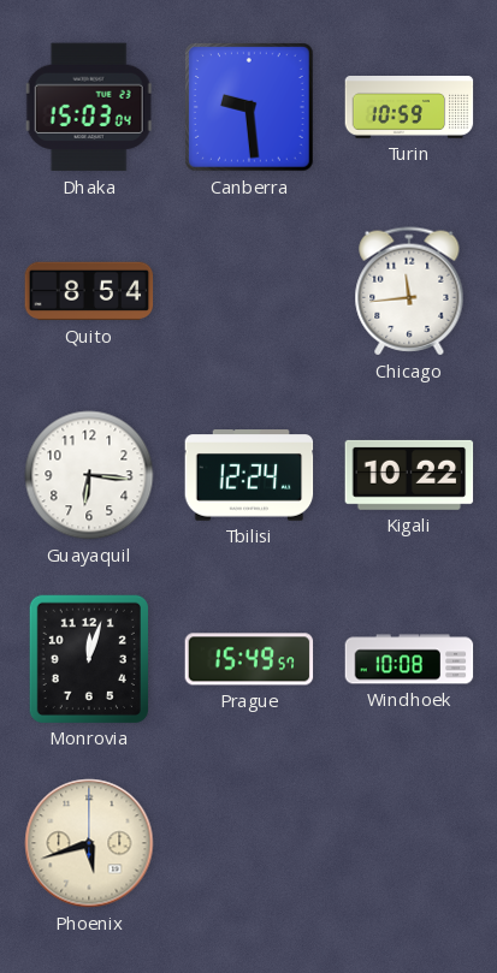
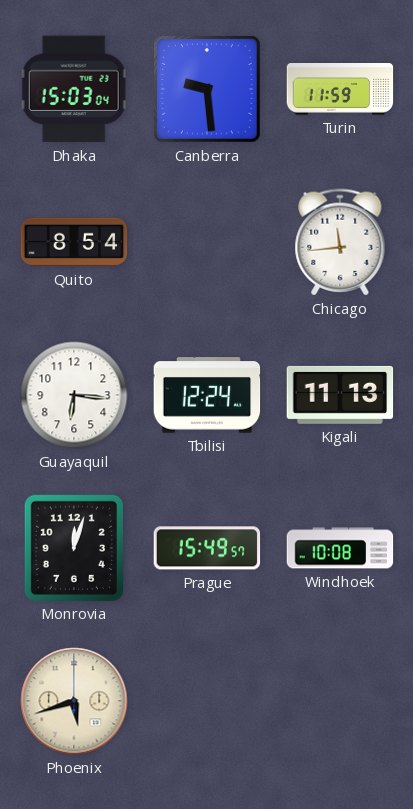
Turin: 10:59 -> 11:59
Kigali: 10:22 -> 11:13
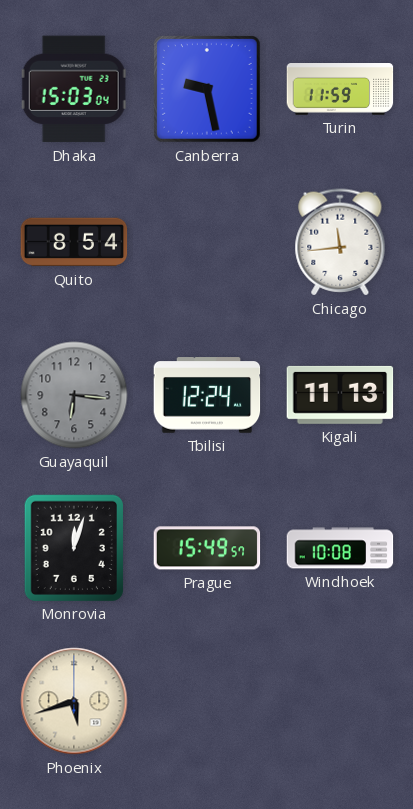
Canberra: 9:29 -> 9:28
Guayaquil dial: white -> grey
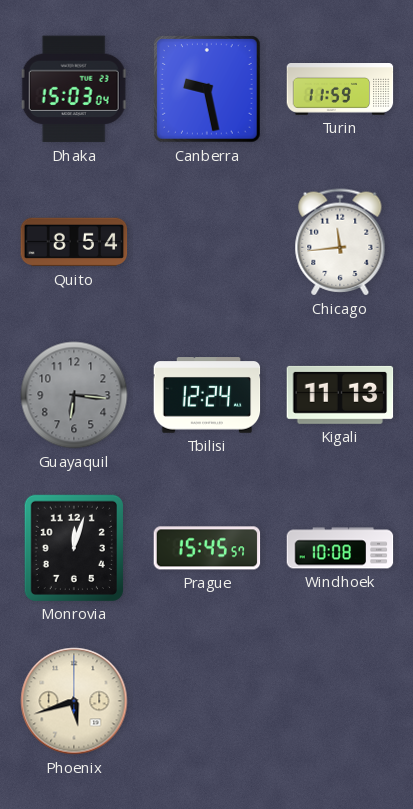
Prague: 15:49 -> 15:45
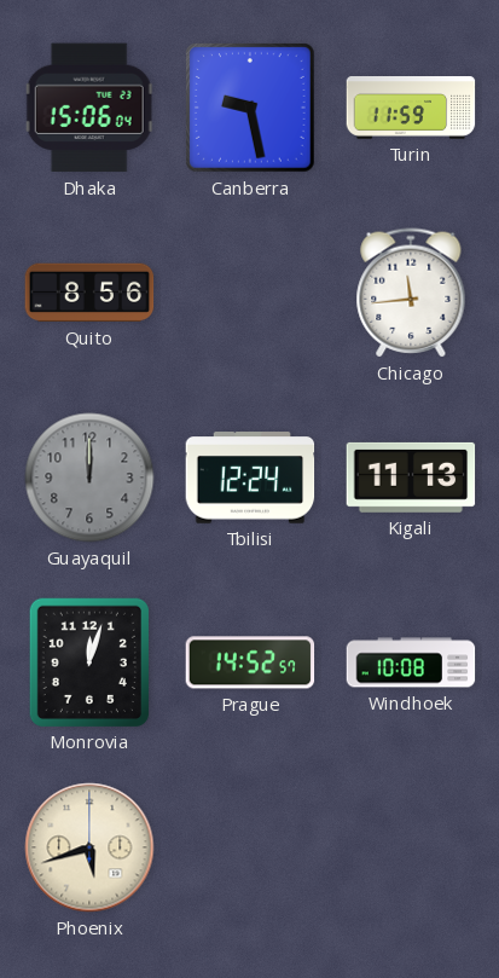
Dhaka: 15:03 -> 15:06
Quito: 8:54 -> 8:56
Guayaquil: 6:16 -> 12:00
Prague: 15:45 -> 14:52
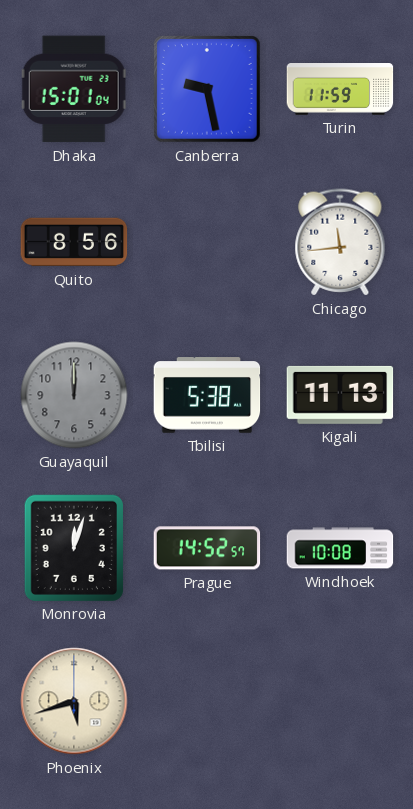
Dhaka: 15:06 -> 15:01
Tbilisi: 12:24 -> 5:38
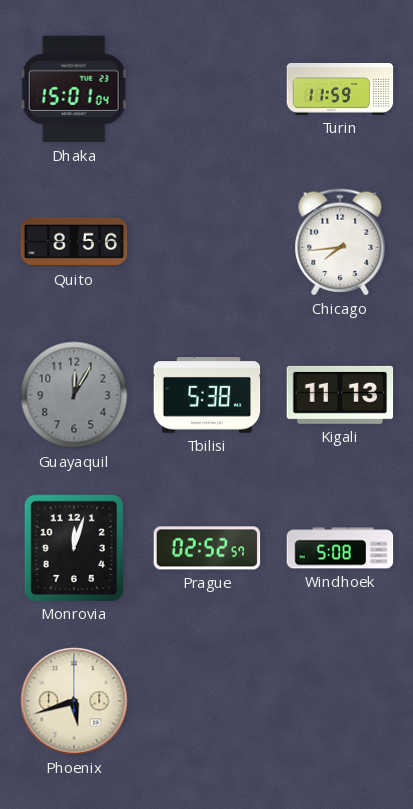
Canberra: 9:28 -> none
Chicago: 11:44 -> 7:44
Guayaquil: 12:00 -> 12:05
Prague: 14:52 -> 02:52
Windhoek: 10:08 -> 5:08
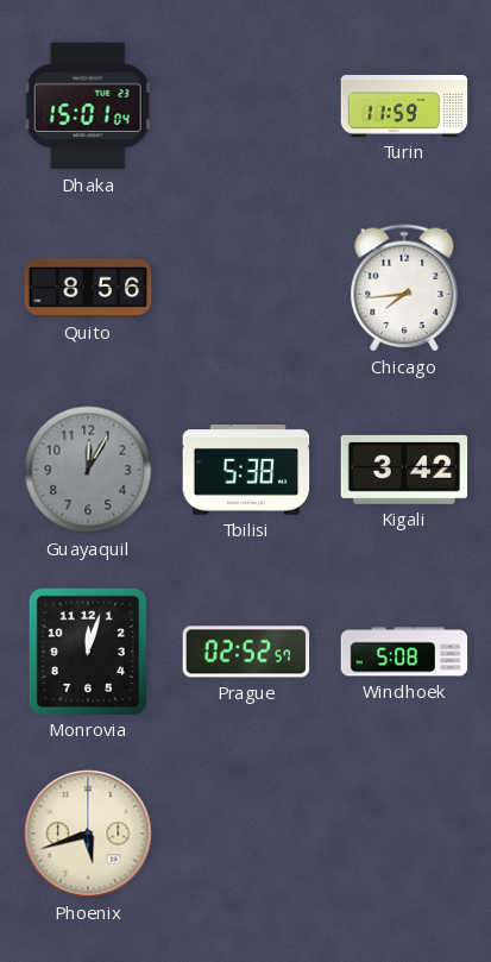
Kigali: 11:13 -> 3:42
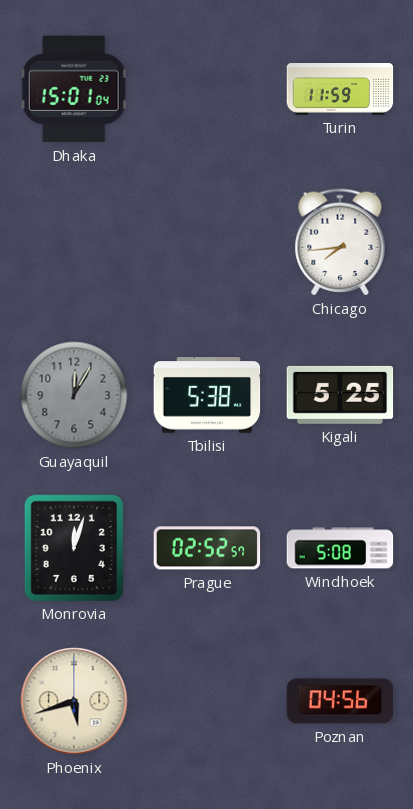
Quito: 8:56 -> none
Kigali: 3:42 -> 5:25
Poznan: none -> 04:56
